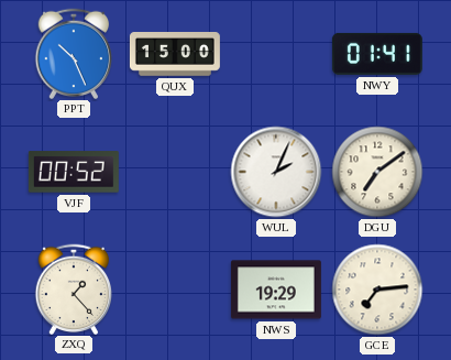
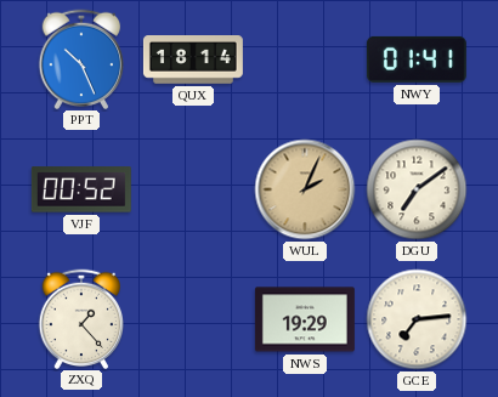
QUX: 15:00 -> 18:14
WUL dial: white -> champagne
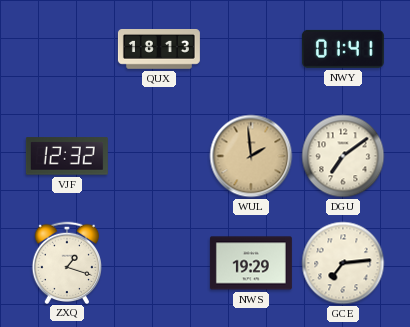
PPT: 10:26 -> none
QUX: 18:14 -> 18:13
VJF: 00:52 -> 12:32
WUL: 2:04 -> 1:59
ZXQ: 1:23 -> 1:18
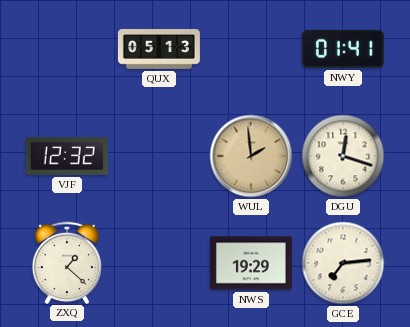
QUX: 18:13 -> 05:13
DGU: 7:09 -> 12:18
ZXQ: 1:18 -> 1:22
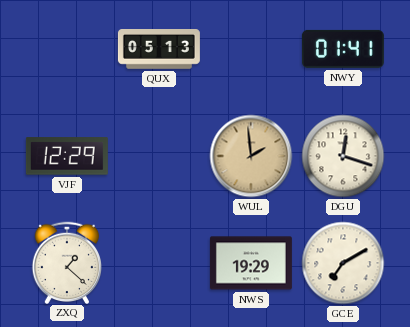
VJF: 12:32 -> 12:29
GCE: 7:14 -> 7:10
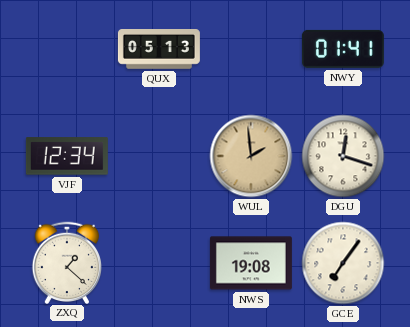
VJF: 12:29 -> 12:34
NWS: 19:29 -> 19:08
GCE: 7:10 -> 7:06
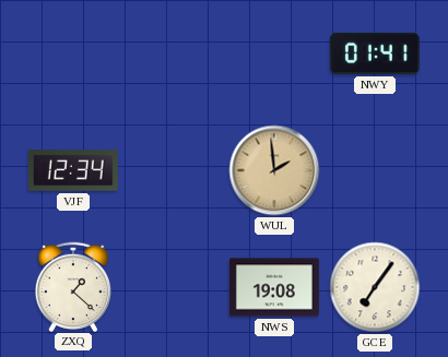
QUX: 05:13 -> none
DGU: 12:18 -> none
